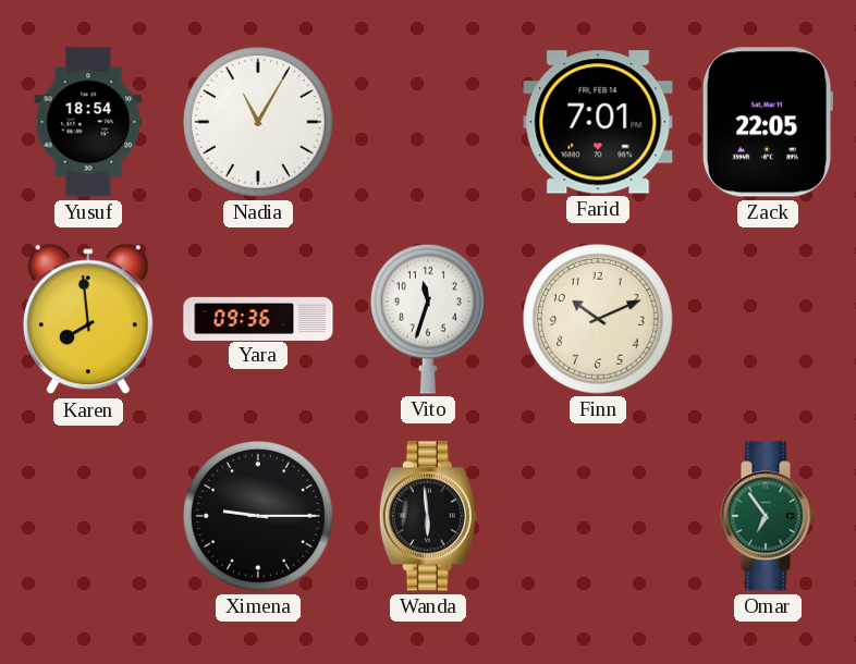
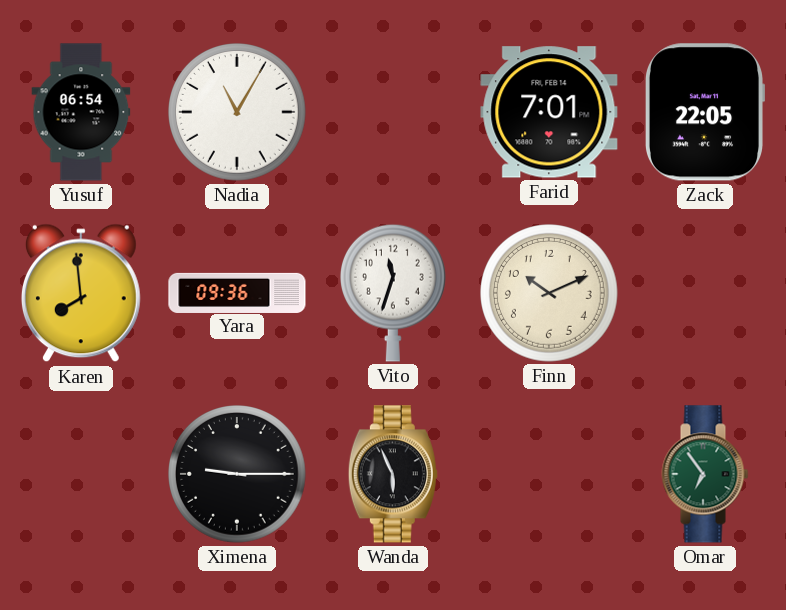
Yusuf: 18:54 -> 06:54
Wanda: 5:59 -> 5:56
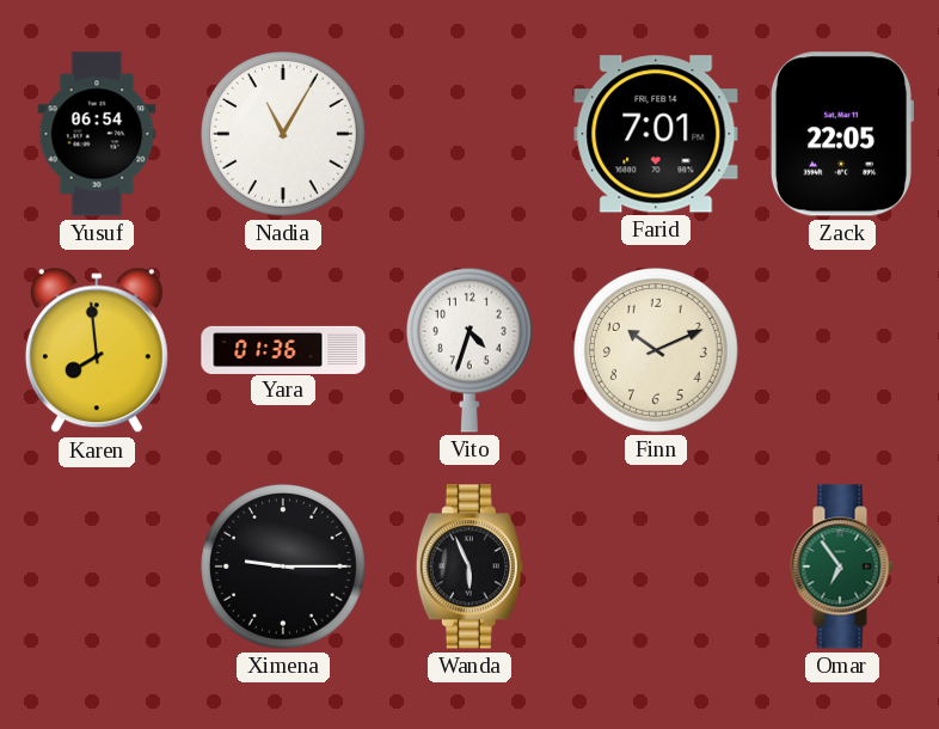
Yara: 09:36 -> 01:36
Vito: 11:33 -> 4:33
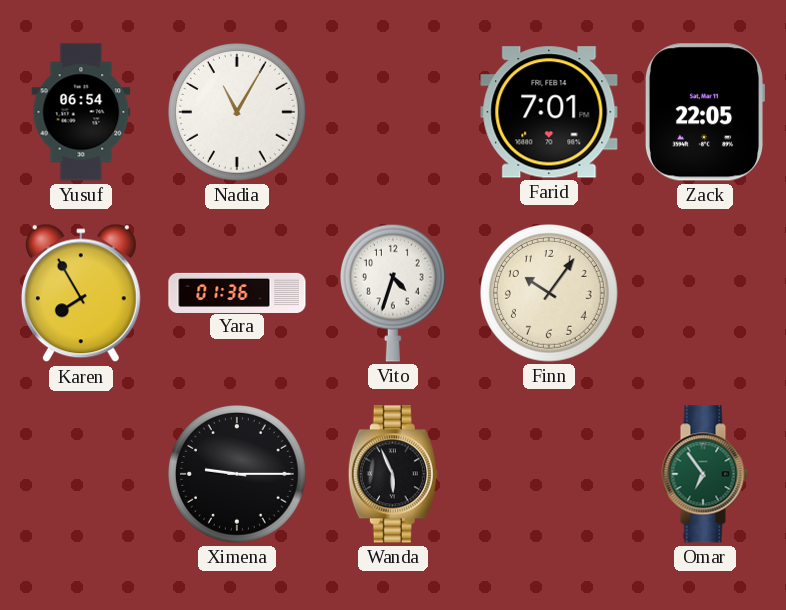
Karen: 7:59 -> 7:55
Finn: 10:11 -> 10:06
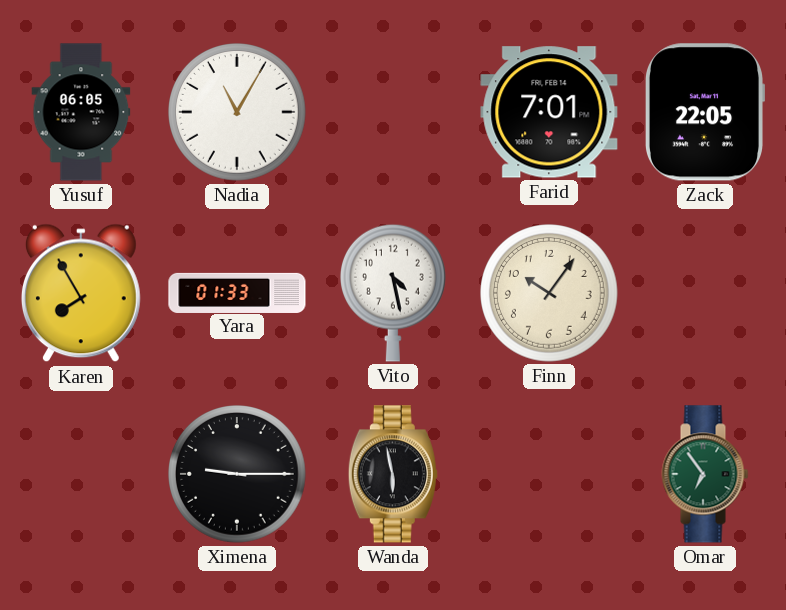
Yusuf: 06:54 -> 06:05
Yara: 01:36 -> 01:33
Vito: 4:33 -> 4:28
Wanda: 5:56 -> 5:58
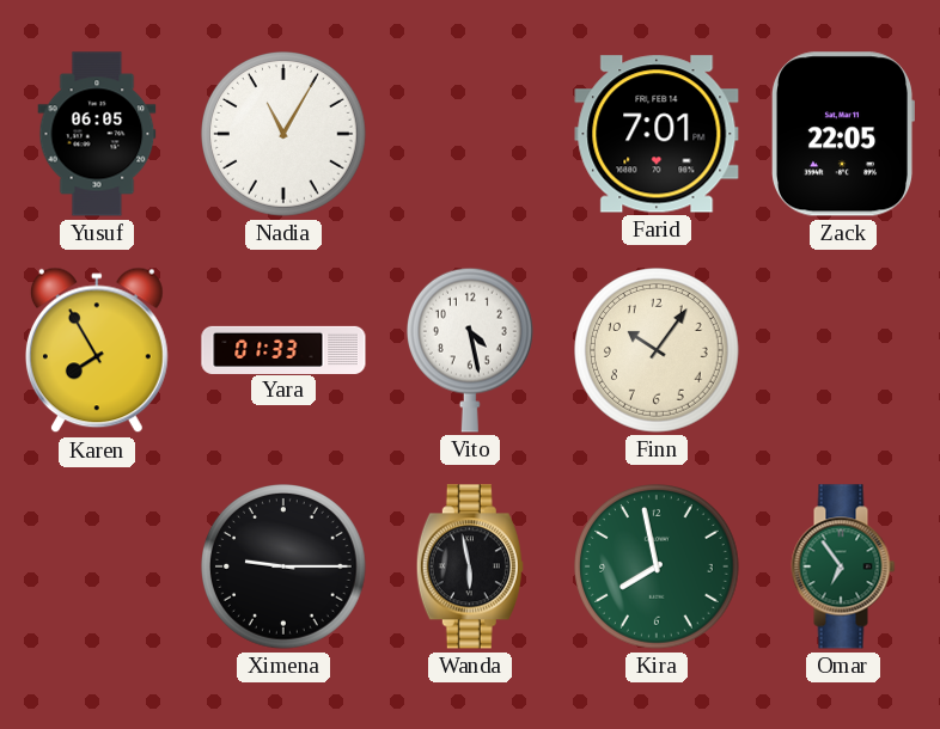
Kira: none -> 7:58
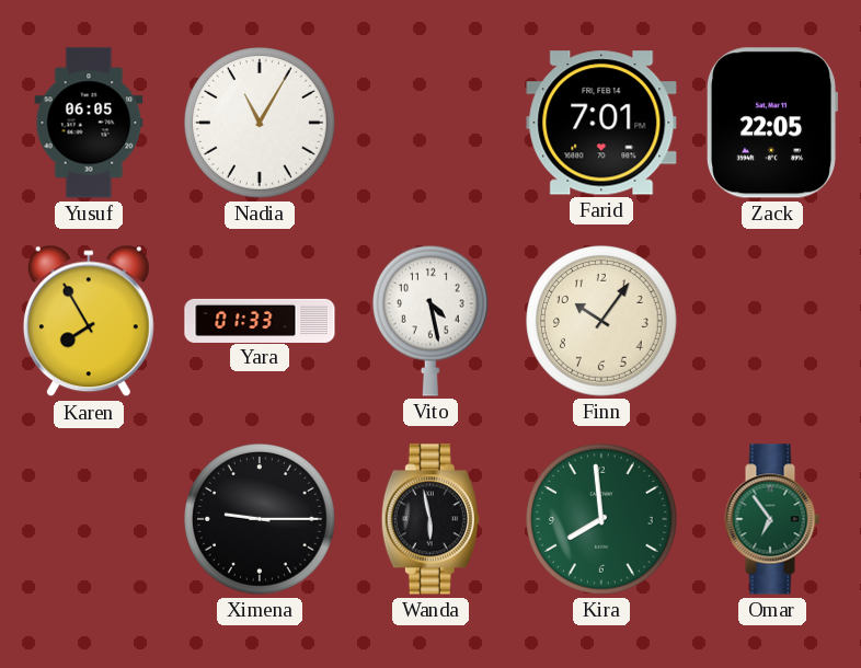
Kira: 7:58 -> 7:59
